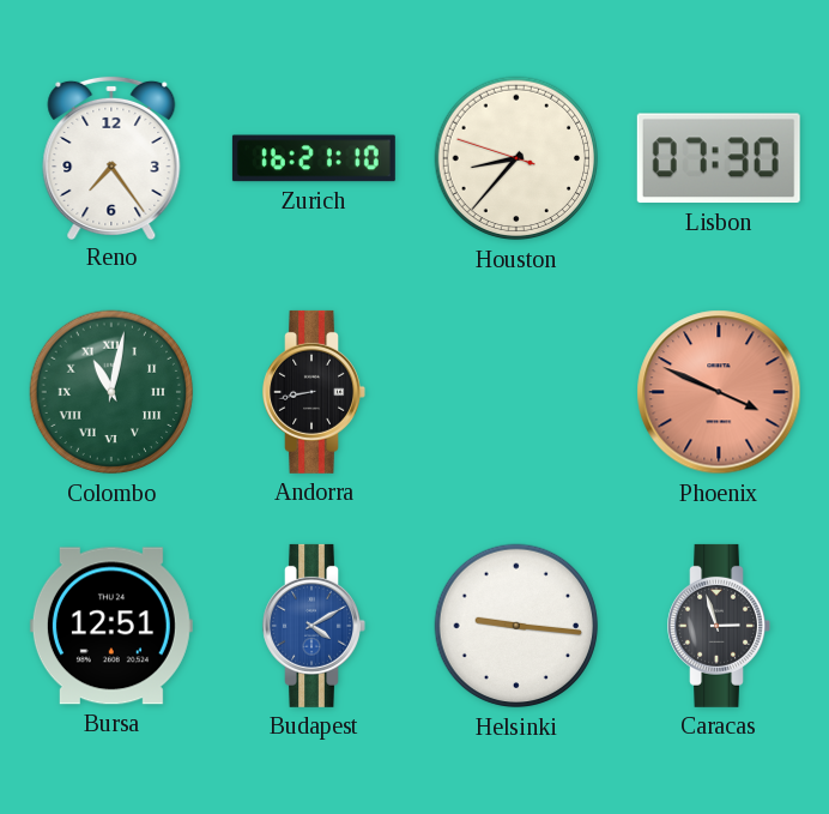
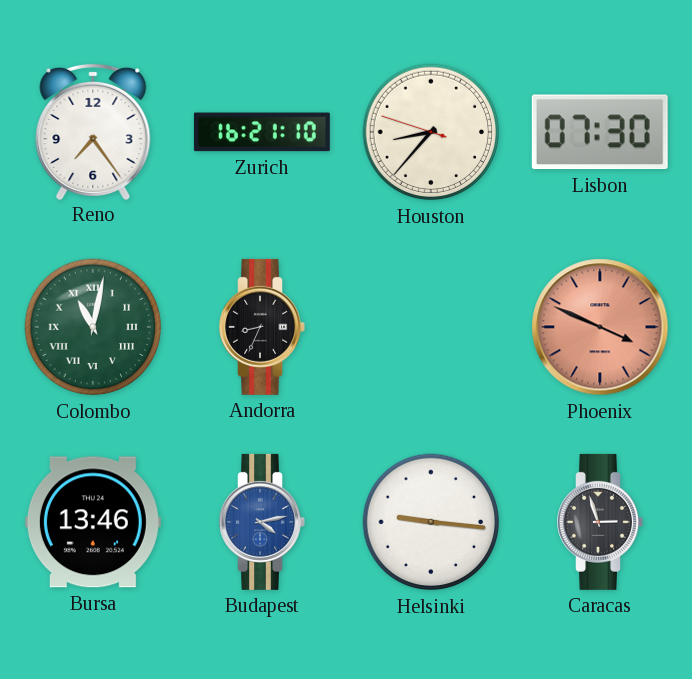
Andorra: 8:43 -> 8:34
Bursa: 12:51 -> 13:46
Budapest: 4:10 -> 4:13
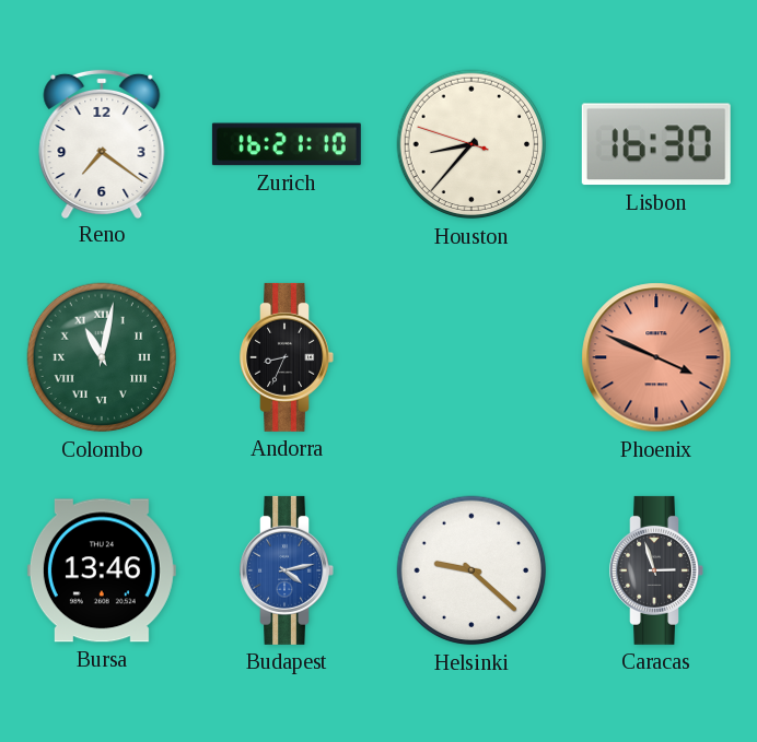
Reno: 7:24 -> 7:21
Lisbon: 07:30 -> 16:30
Helsinki: 9:16 -> 9:22
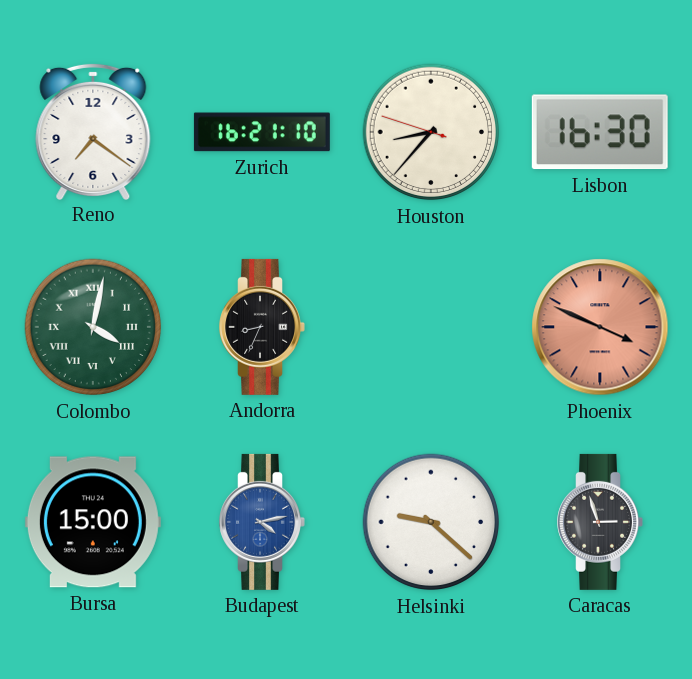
Colombo: 11:02 -> 4:02
Bursa: 13:46 -> 15:00
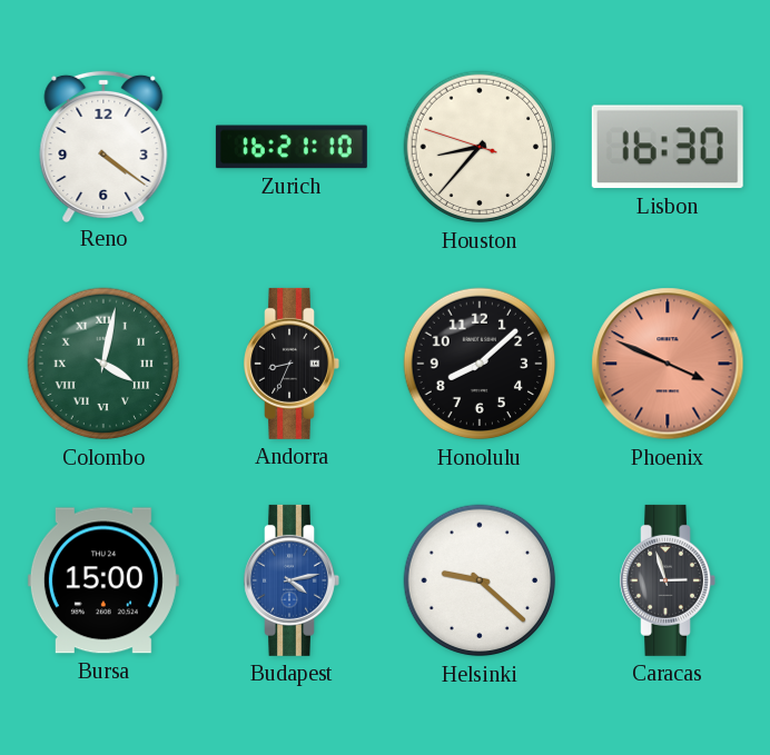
Reno: 7:21 -> 4:21
Honolulu: none -> 8:08
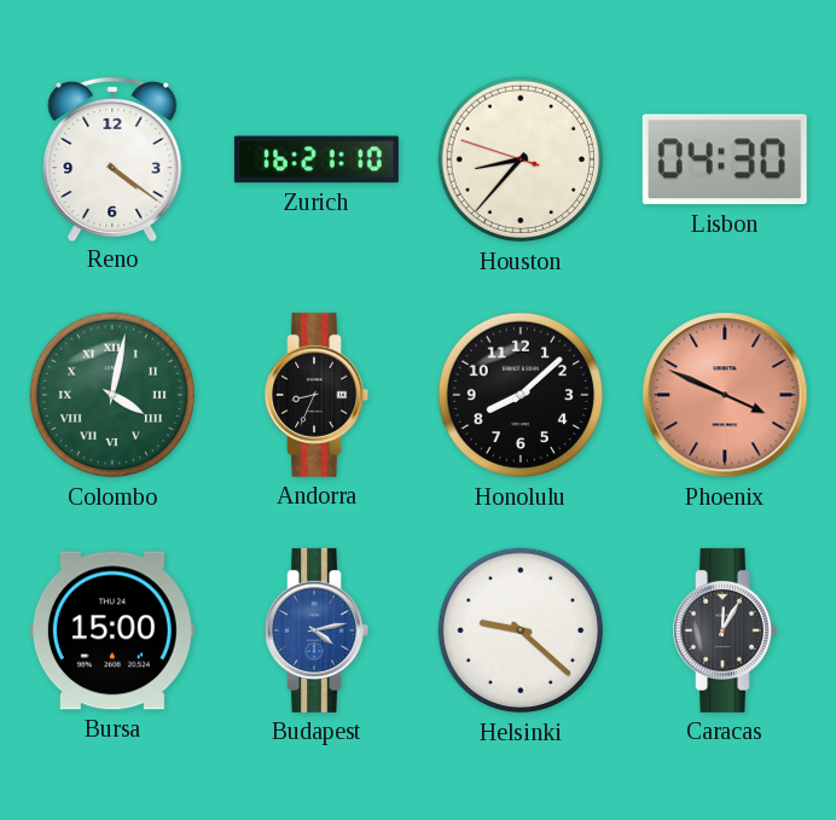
Lisbon: 16:30 -> 04:30
Caracas: 2:57 -> 12:05
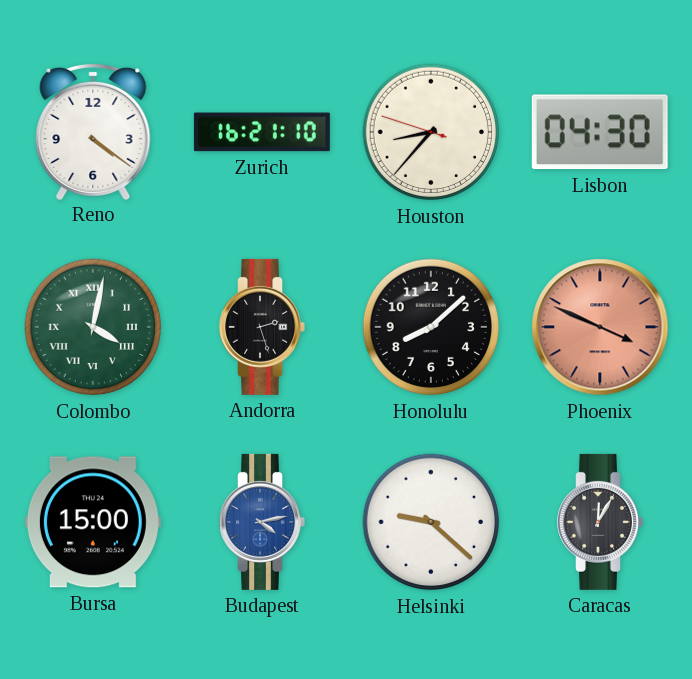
Andorra: 8:34 -> 2:27
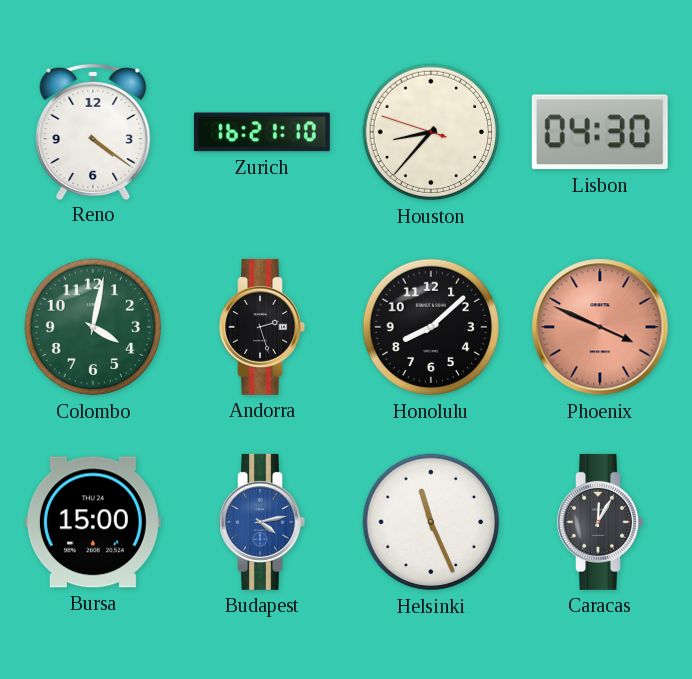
Colombo numerals: Roman -> Arabic
Helsinki: 9:22 -> 11:26
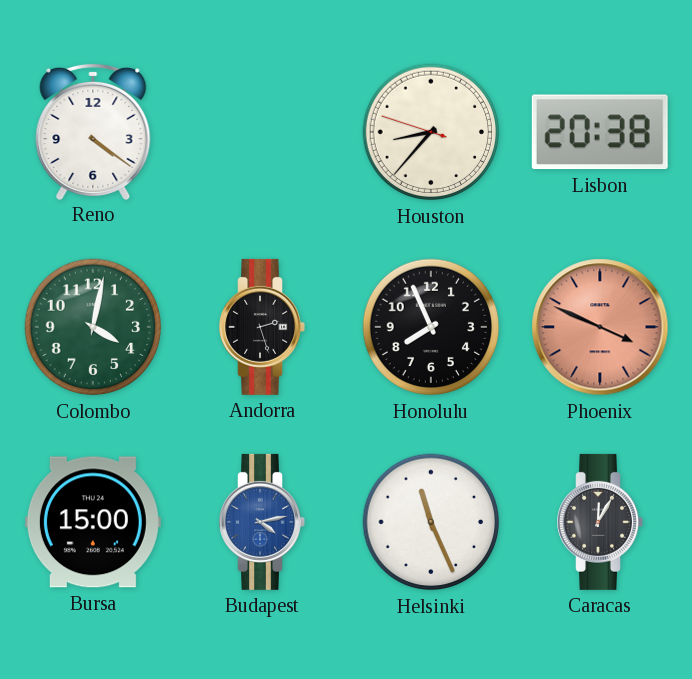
Zurich: 16:21 -> none
Lisbon: 04:30 -> 20:38
Honolulu: 8:08 -> 7:56
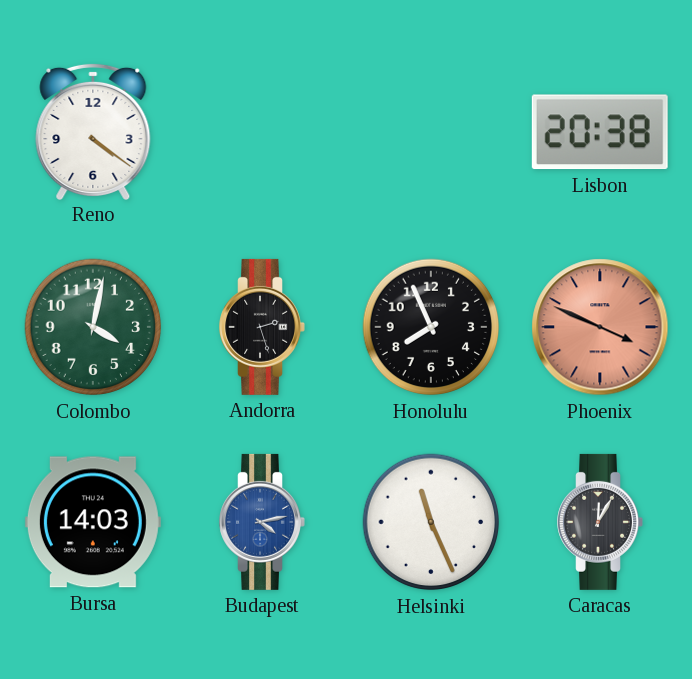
Houston: 8:36 -> none
Bursa: 15:00 -> 14:03
